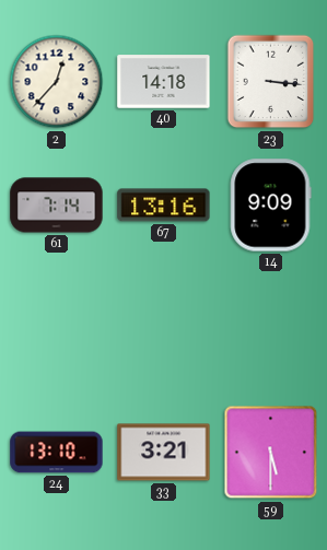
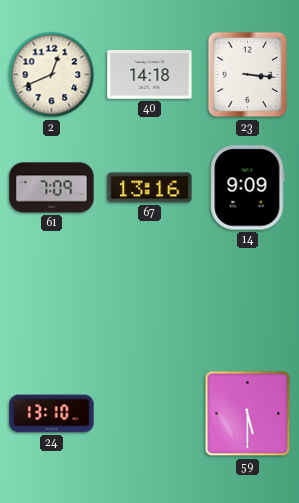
2: 12:37 -> 12:41
61: 7:14 -> 7:09
33: 3:21 -> none
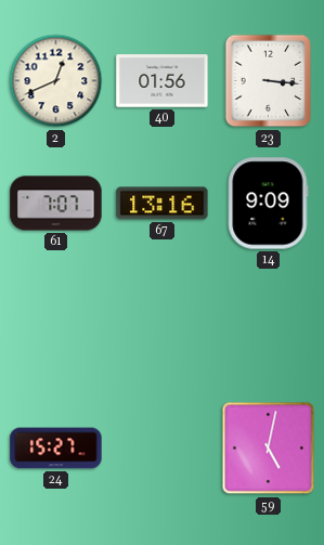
40: 14:18 -> 01:56
61: 7:09 -> 7:07
24: 13:10 -> 15:27
59: 5:30 -> 5:02
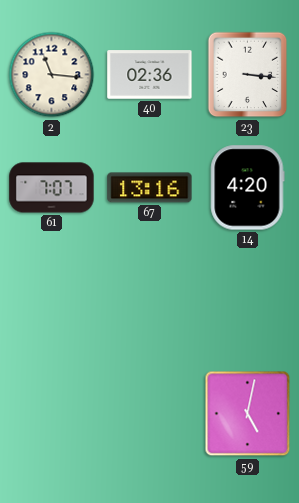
2: 12:41 -> 11:16
40: 01:56 -> 02:36
14: 9:09 -> 4:20
24: 15:27 -> none
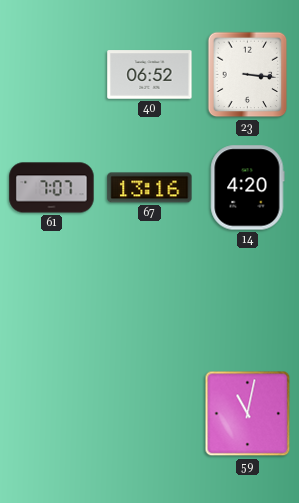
2: 11:16 -> none
40: 02:36 -> 06:52
59: 5:02 -> 11:02
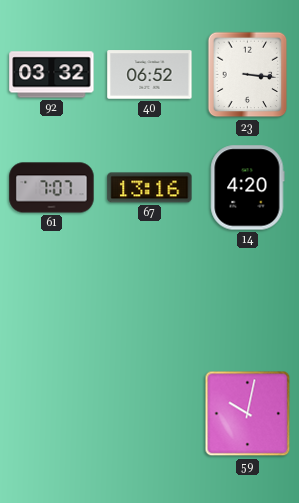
92: none -> 03:32
59: 11:02 -> 10:02
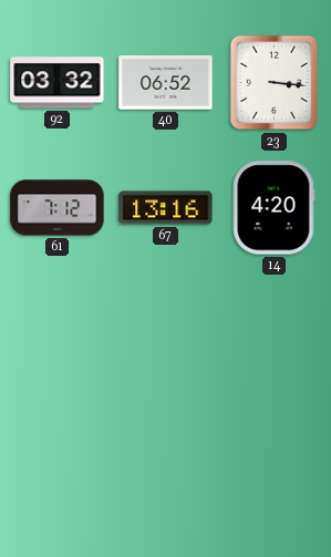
61: 7:07 -> 7:12
59: 10:02 -> none
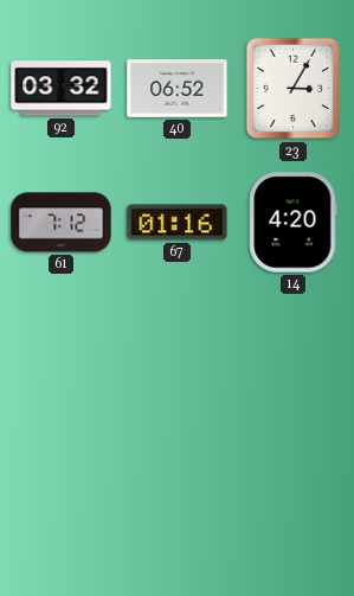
23: 3:16 -> 3:05
67: 13:16 -> 01:16
